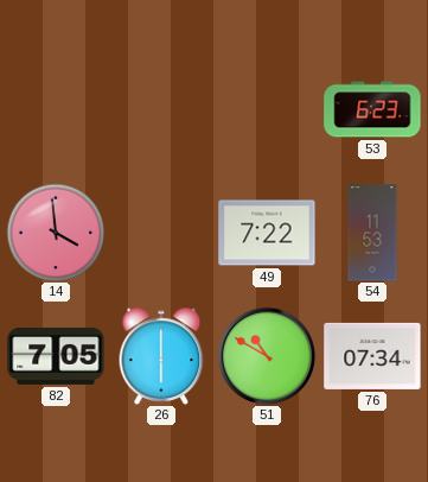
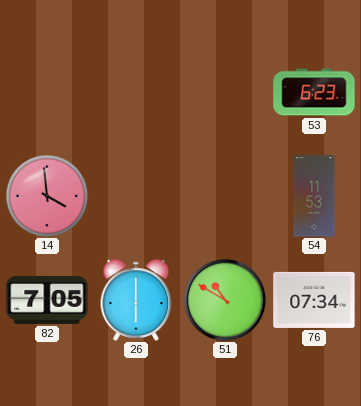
49: 7:22 -> none
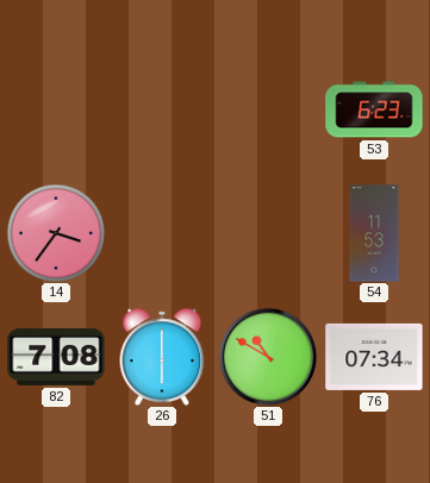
14: 3:59 -> 3:36
82: 7:05 -> 7:08
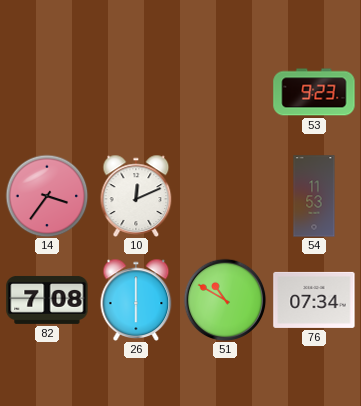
53: 6:23 -> 9:23
10: none -> 12:11
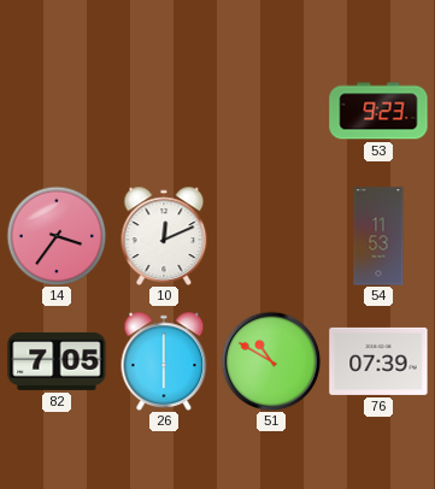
82: 7:08 -> 7:05
76: 07:34 -> 07:39
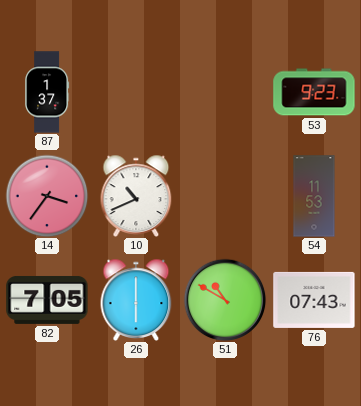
87: none -> 1:37
10: 12:11 -> 10:41
76: 07:39 -> 07:43
